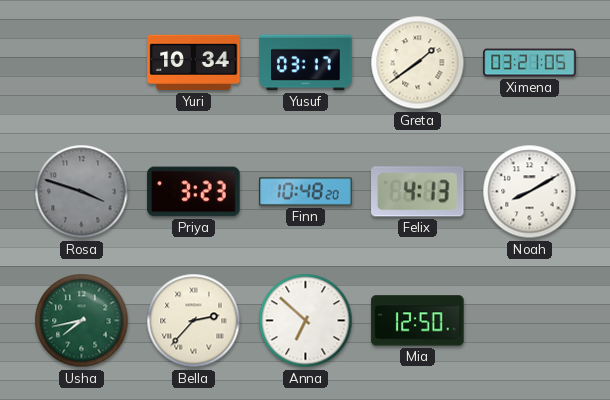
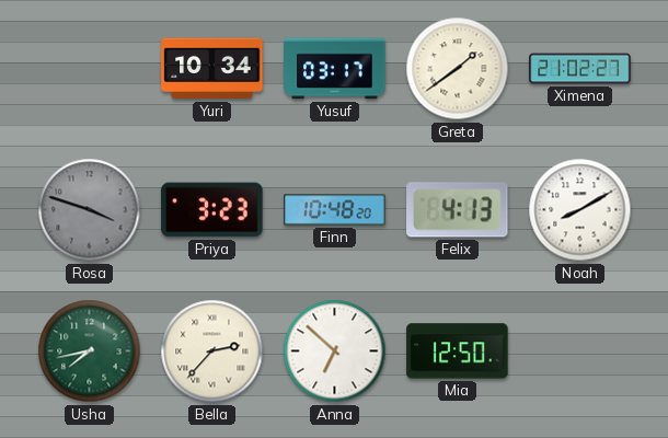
Ximena: 03:21 -> 21:02
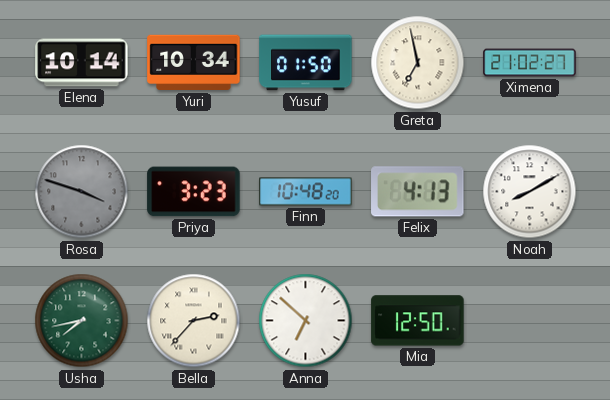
Elena: none -> 10:14
Yusuf: 03:17 -> 01:50
Greta: 1:39 -> 6:58
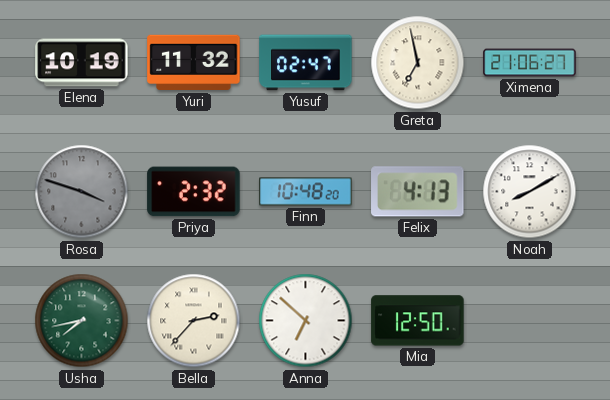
Elena: 10:14 -> 10:19
Yuri: 10:34 -> 11:32
Yusuf: 01:50 -> 02:47
Ximena: 21:02 -> 21:06
Priya: 3:23 -> 2:32
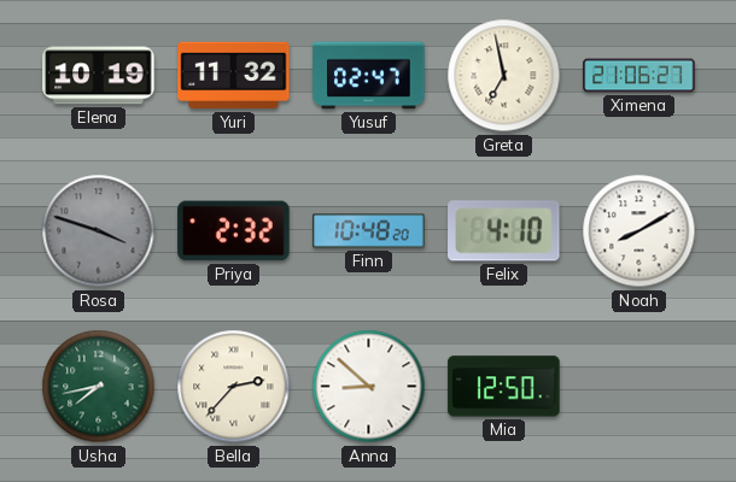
Felix: 4:13 -> 4:10
Anna: 6:52 -> 8:52
